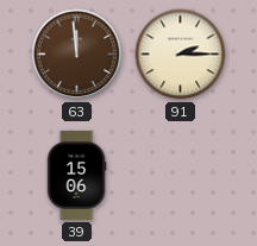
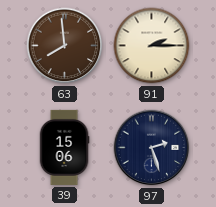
63: 11:59 -> 7:59
97: none -> 2:27
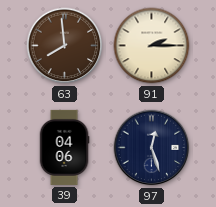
39: 15:06 -> 04:06
97: 2:27 -> 12:27
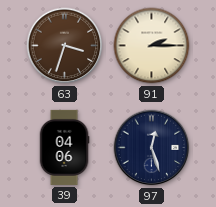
63: 7:59 -> 3:33
